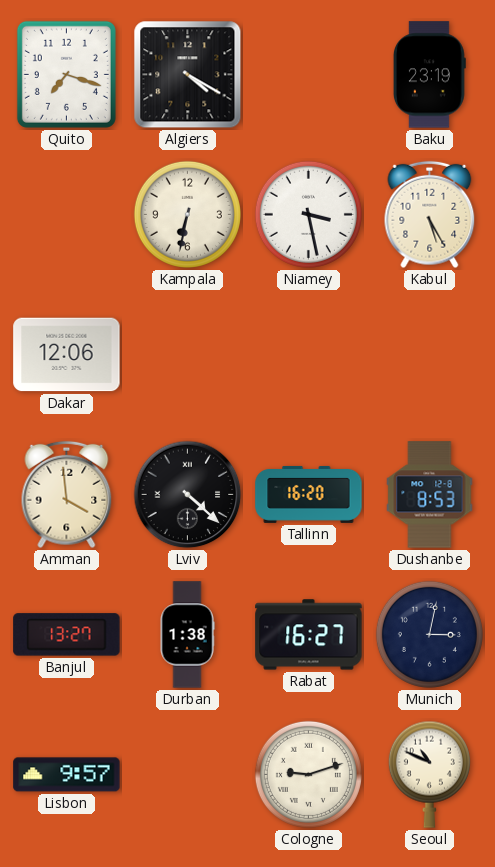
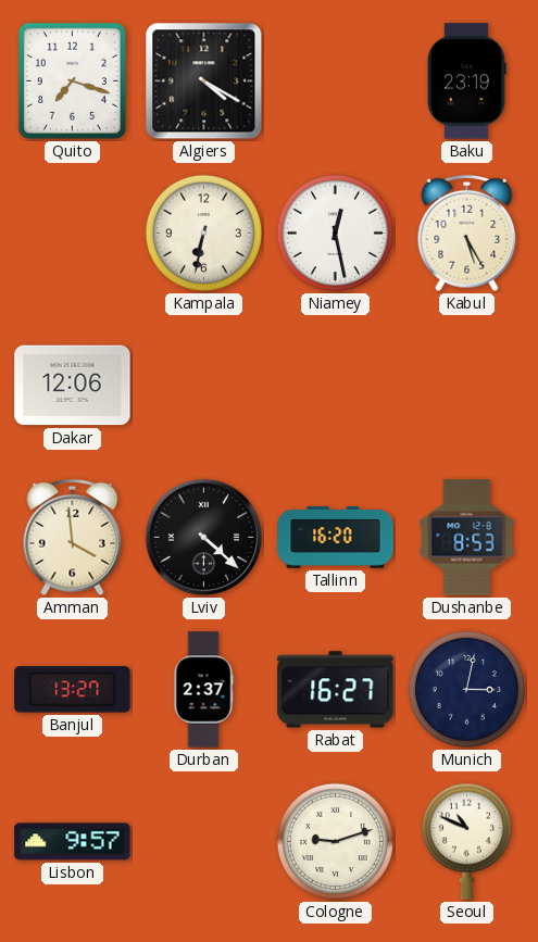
Niamey: 3:28 -> 12:28
Durban: 1:38 -> 2:37
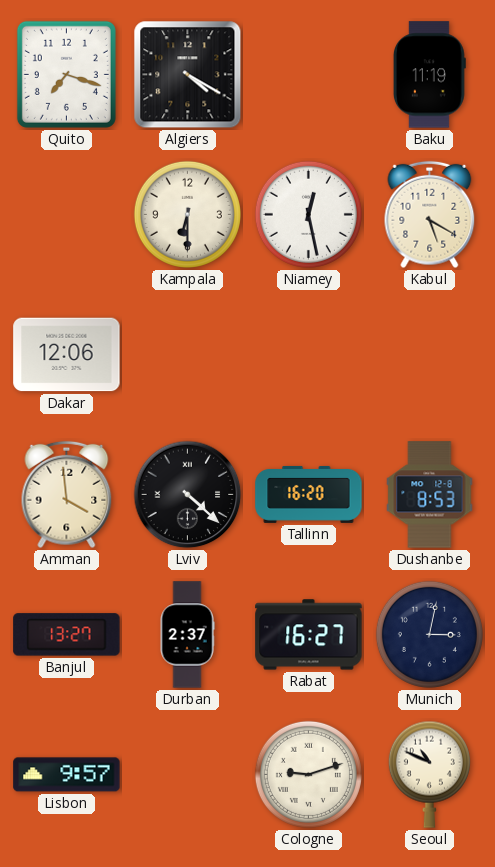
Baku: 23:19 -> 11:19
Kampala: 6:32 -> 6:30
Kabul: 5:25 -> 5:20
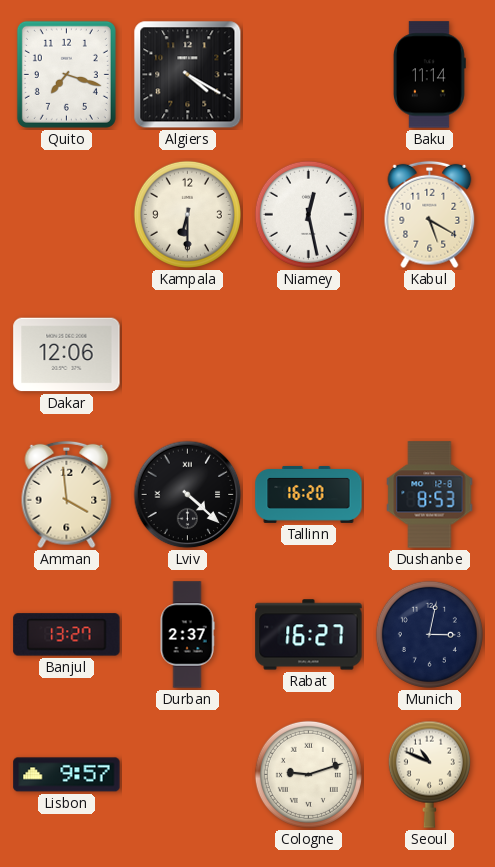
Baku: 11:19 -> 11:14
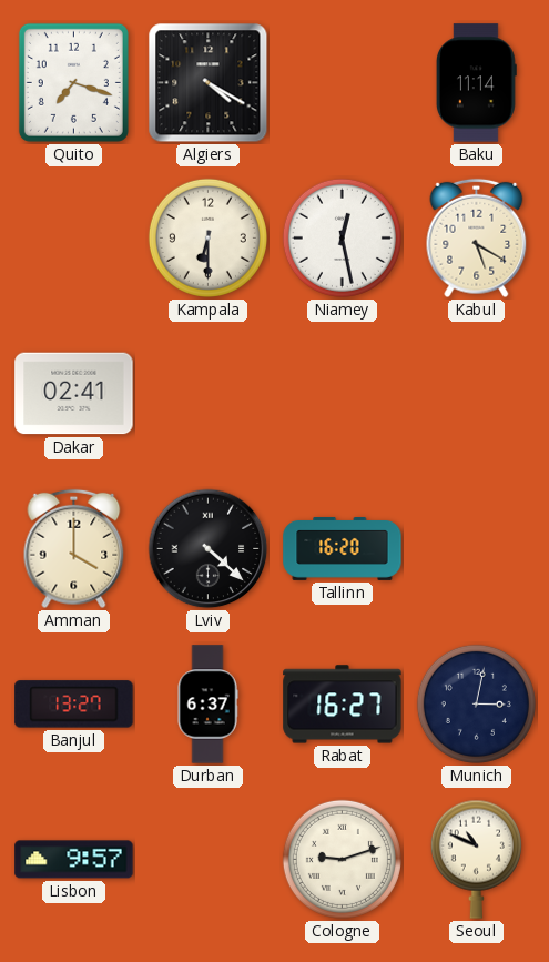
Dakar: 12:06 -> 02:41
Amman: 3:59 -> 4:00
Dushanbe: 8:53 -> none
Durban: 2:37 -> 6:37
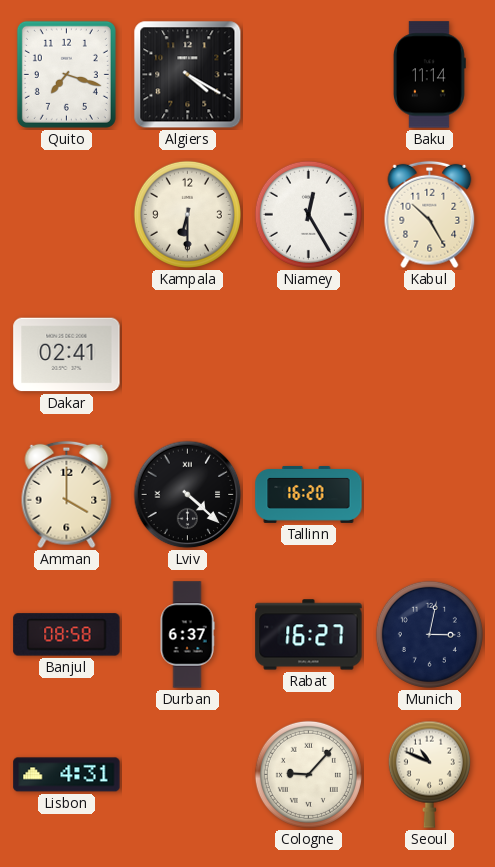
Niamey: 12:28 -> 12:25
Kabul: 5:20 -> 10:25
Banjul: 13:27 -> 08:58
Lisbon: 9:57 -> 4:31
Cologne: 9:12 -> 9:07
